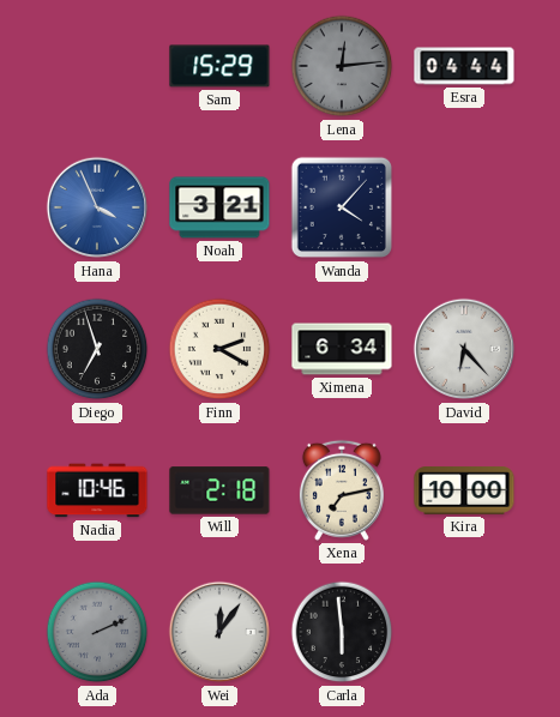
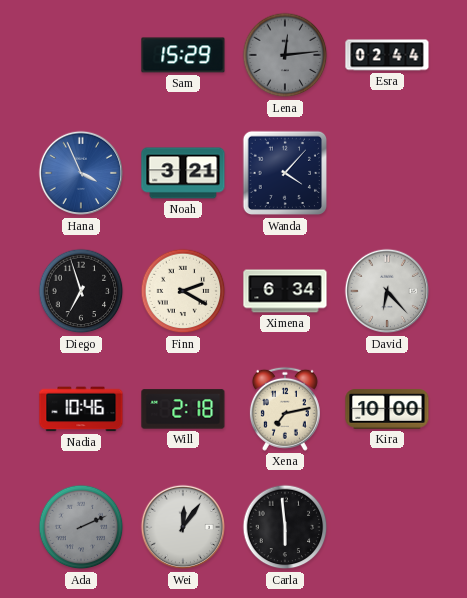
Esra: 04:44 -> 02:44
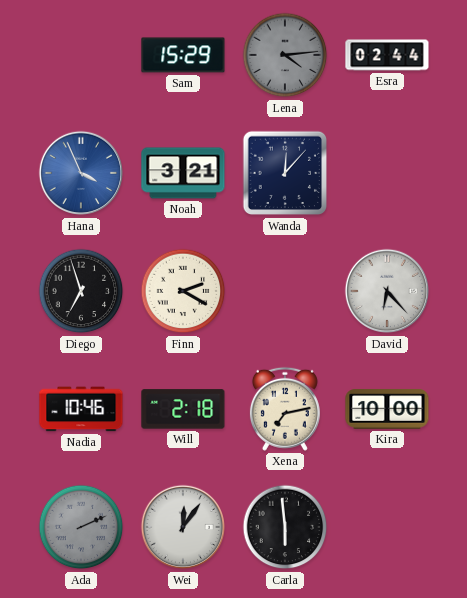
Lena: 12:14 -> 4:14
Wanda: 4:07 -> 12:07
Ximena: 6:34 -> none
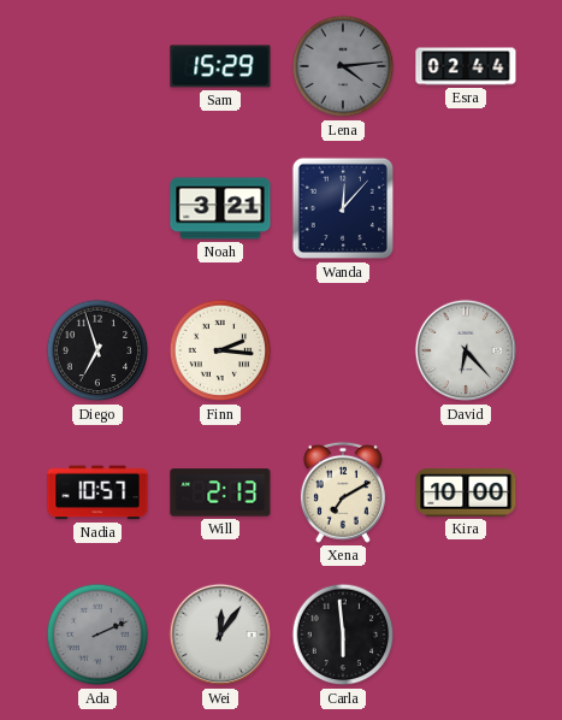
Hana: 3:56 -> none
Finn: 2:20 -> 2:16
Nadia: 10:46 -> 10:57
Will: 2:18 -> 2:13
Xena: 7:13 -> 7:10
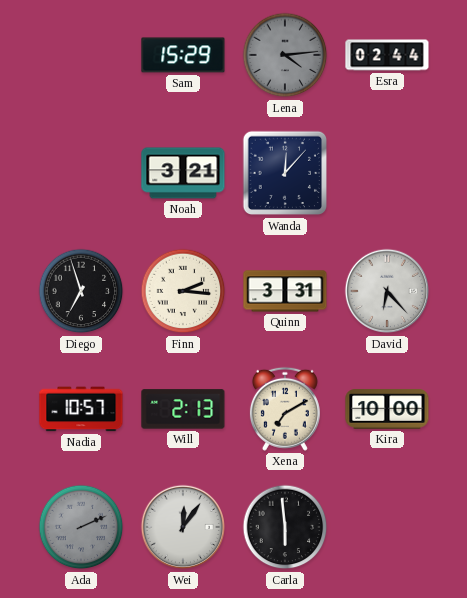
Quinn: none -> 3:31
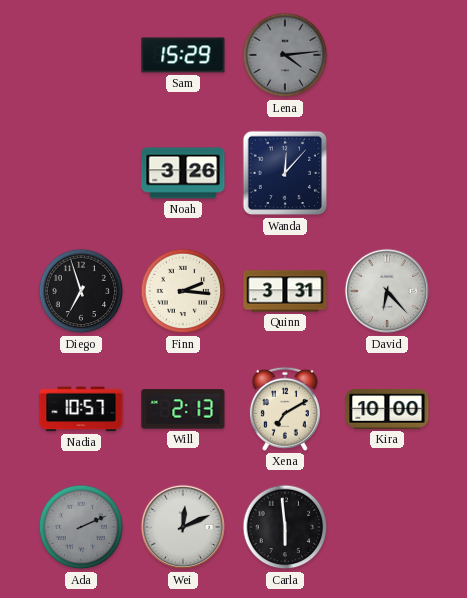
Esra: 02:44 -> none
Noah: 3:21 -> 3:26
Wei: 12:06 -> 12:11
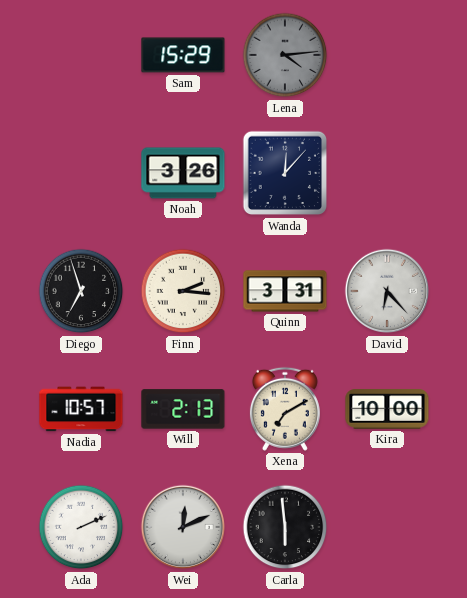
Ada dial: grey -> white
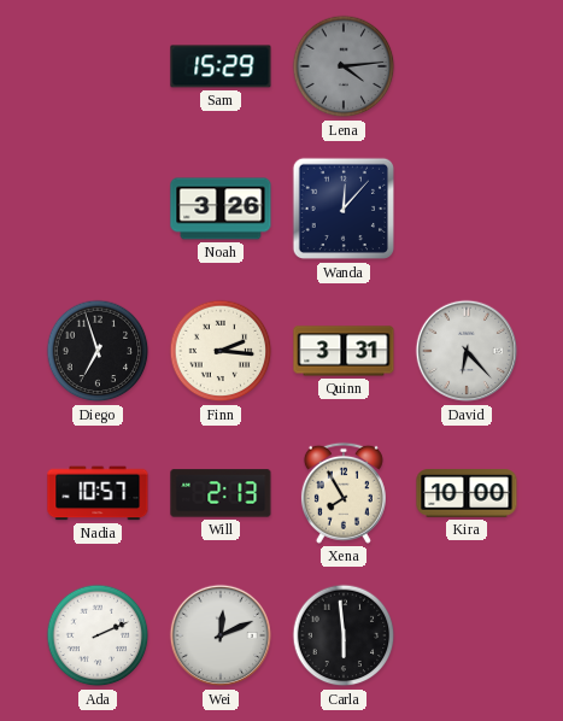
Xena: 7:10 -> 7:55
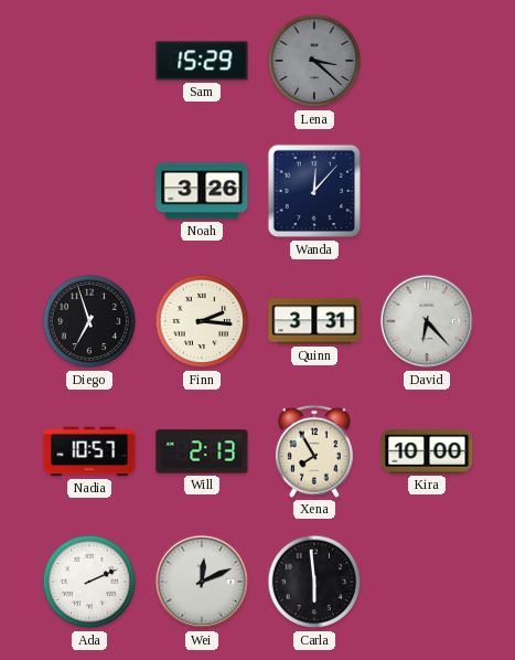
Lena: 4:14 -> 3:22
